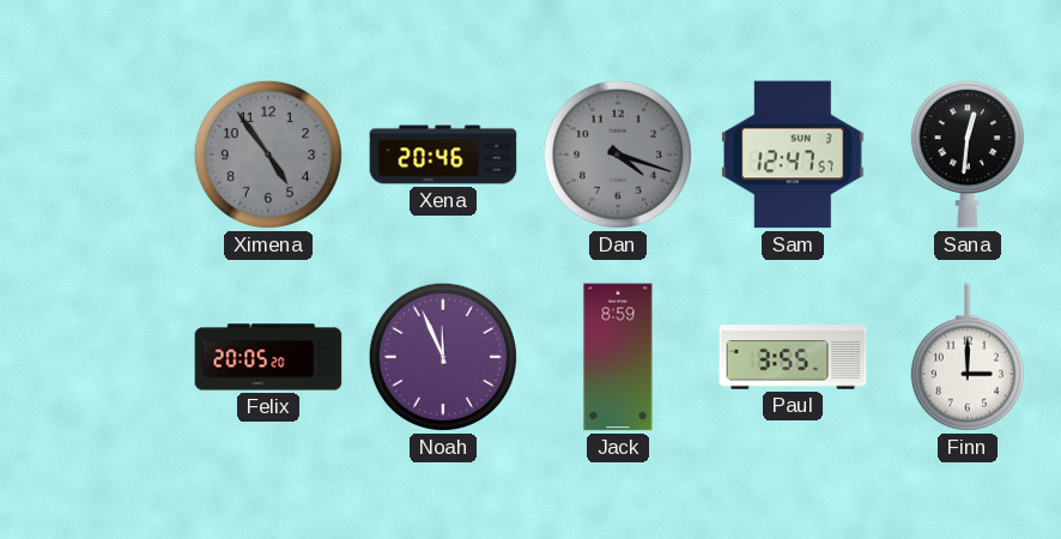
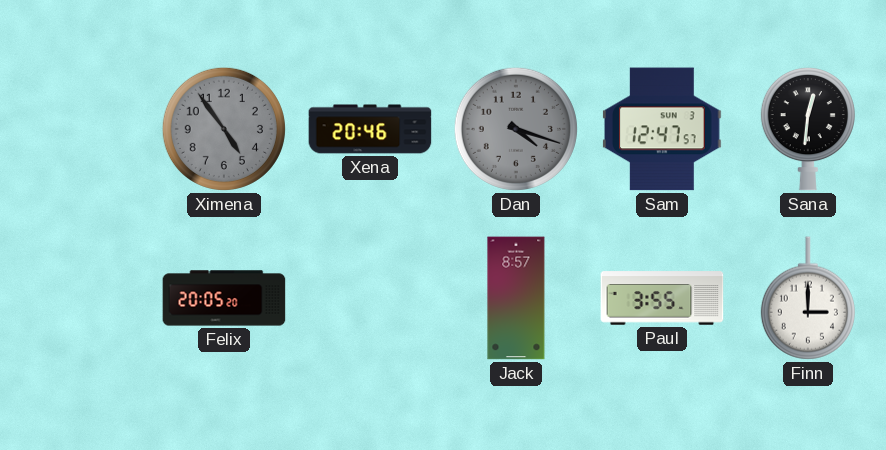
Noah: 11:56 -> none
Jack: 8:59 -> 8:57
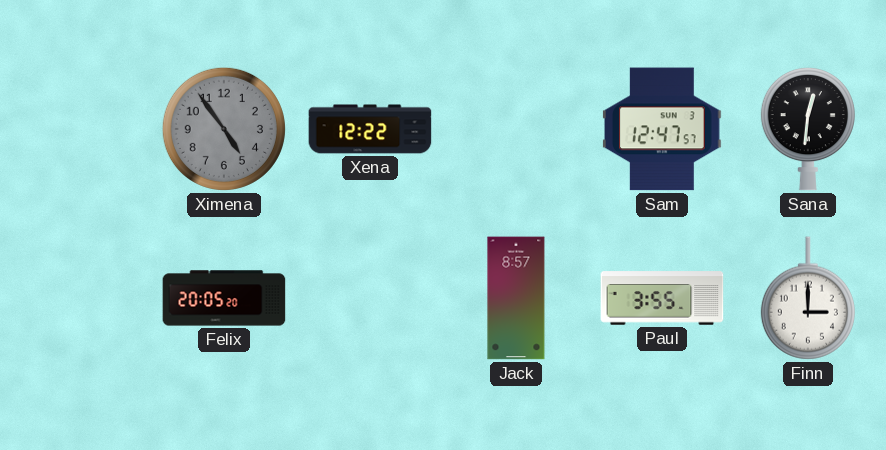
Xena: 20:46 -> 12:22
Dan: 4:18 -> none
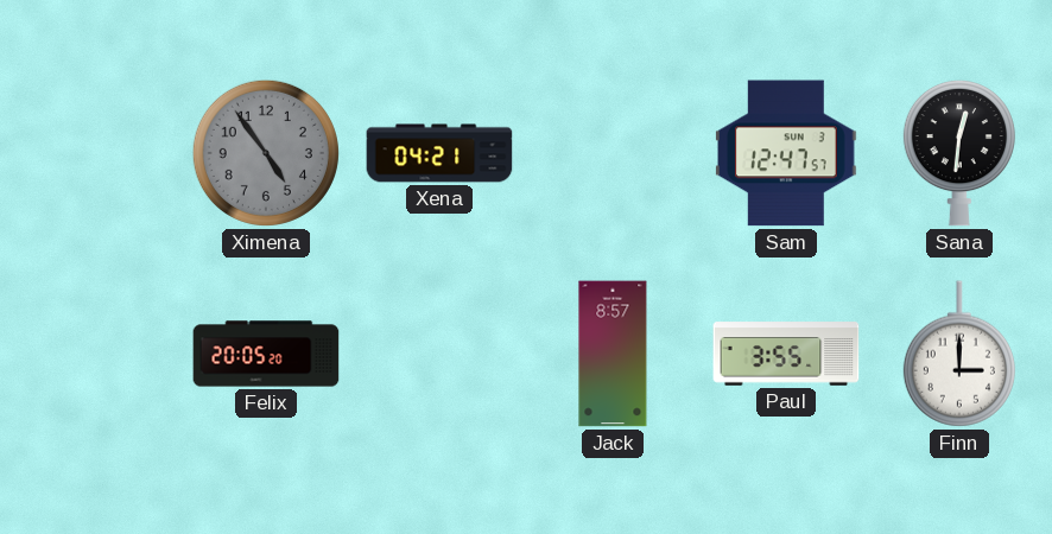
Xena: 12:22 -> 04:21
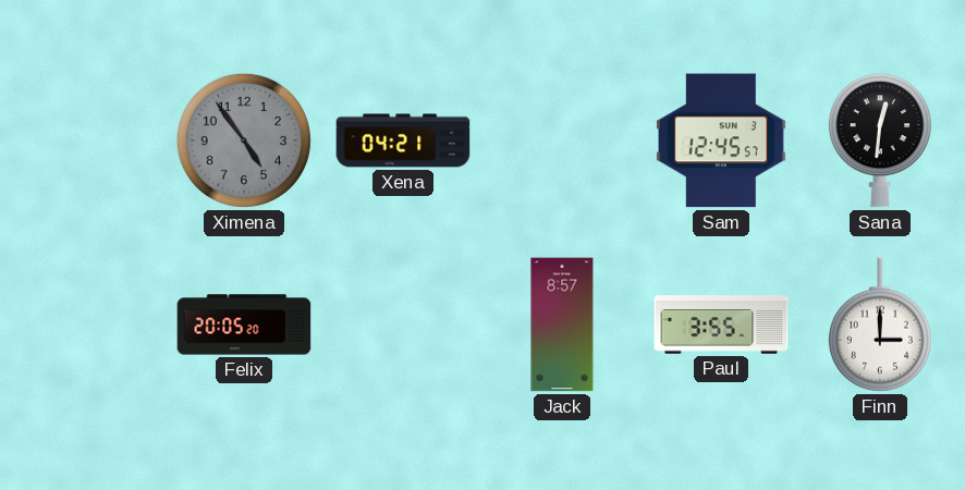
Sam: 12:47 -> 12:45
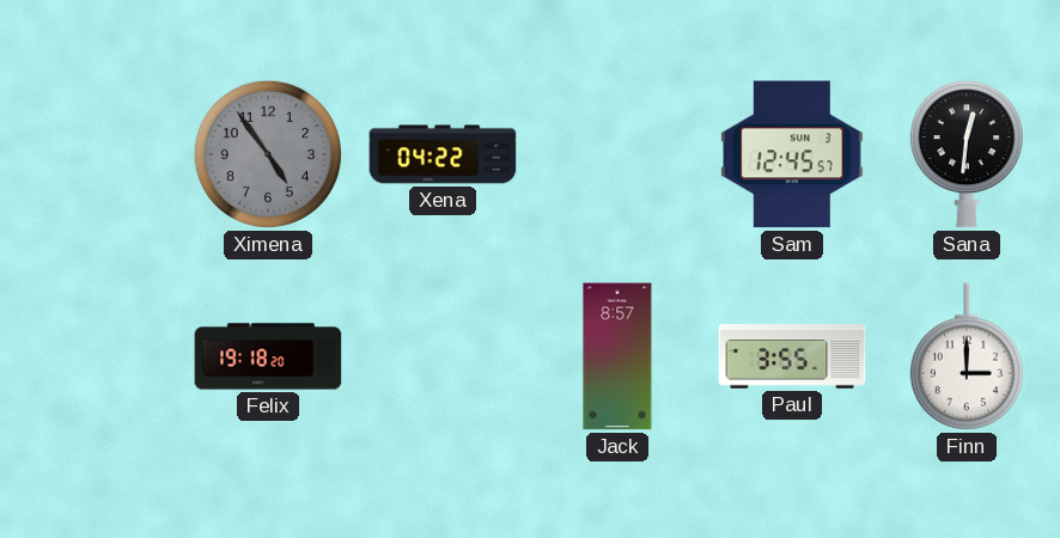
Xena: 04:21 -> 04:22
Felix: 20:05 -> 19:18
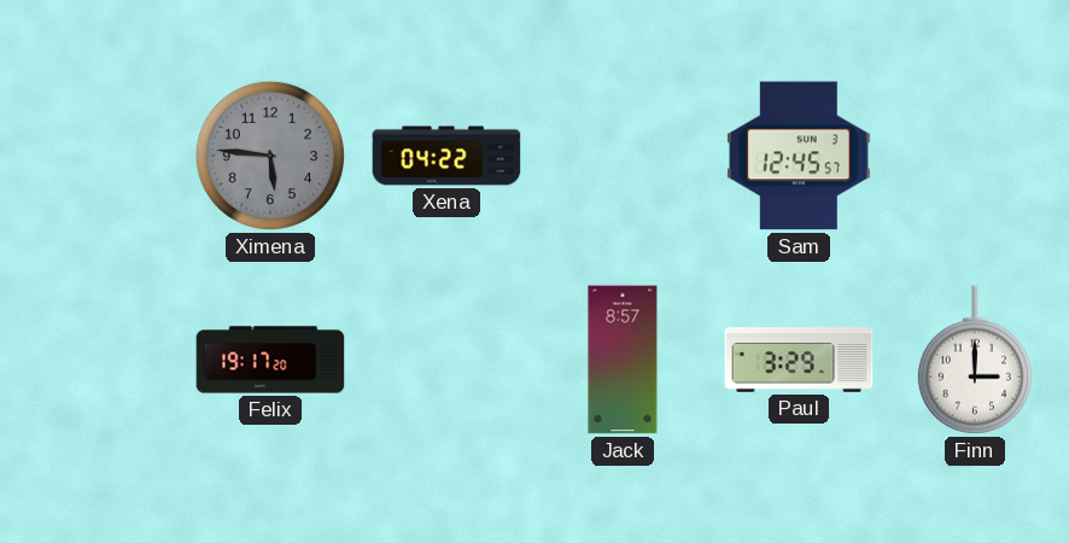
Ximena: 4:54 -> 5:46
Sana: 12:31 -> none
Felix: 19:18 -> 19:17
Paul: 3:55 -> 3:29
